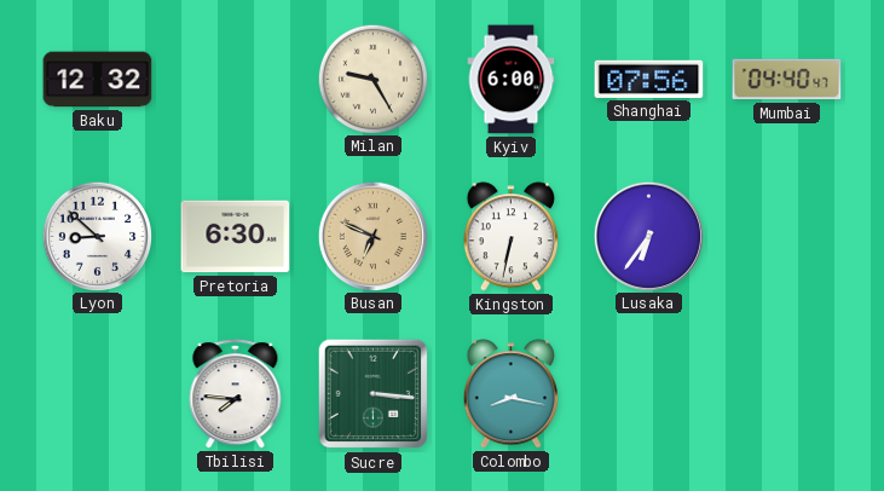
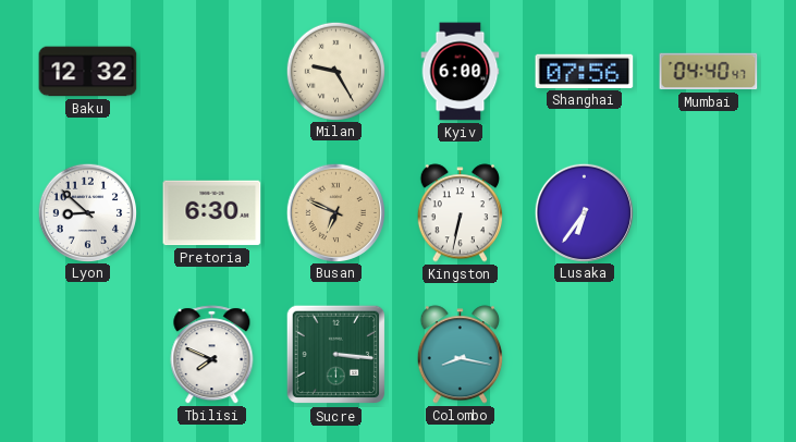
Tbilisi: 7:46 -> 7:49
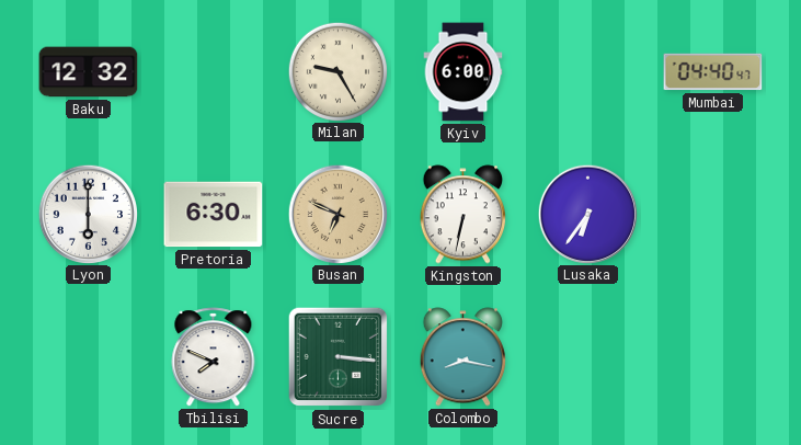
Shanghai: 07:56 -> none
Lyon: 8:52 -> 6:00
